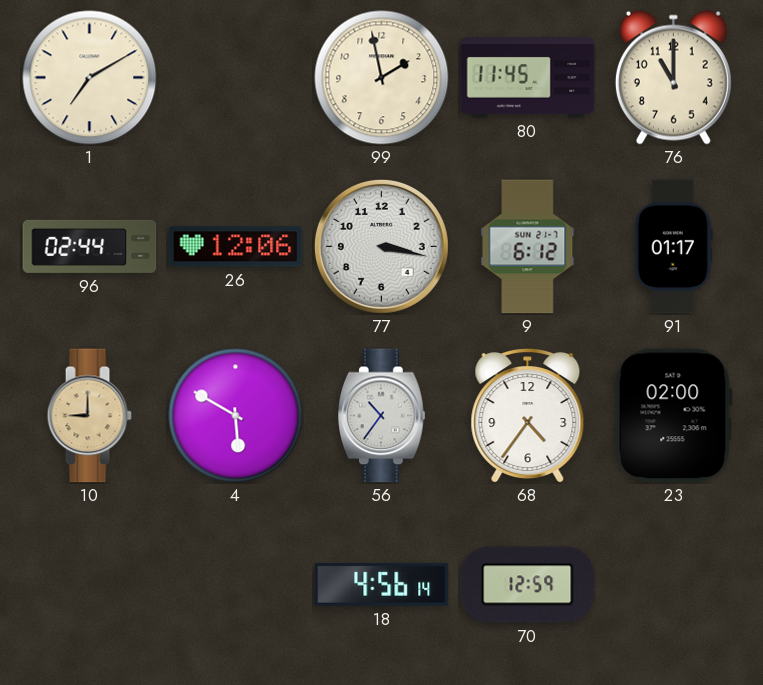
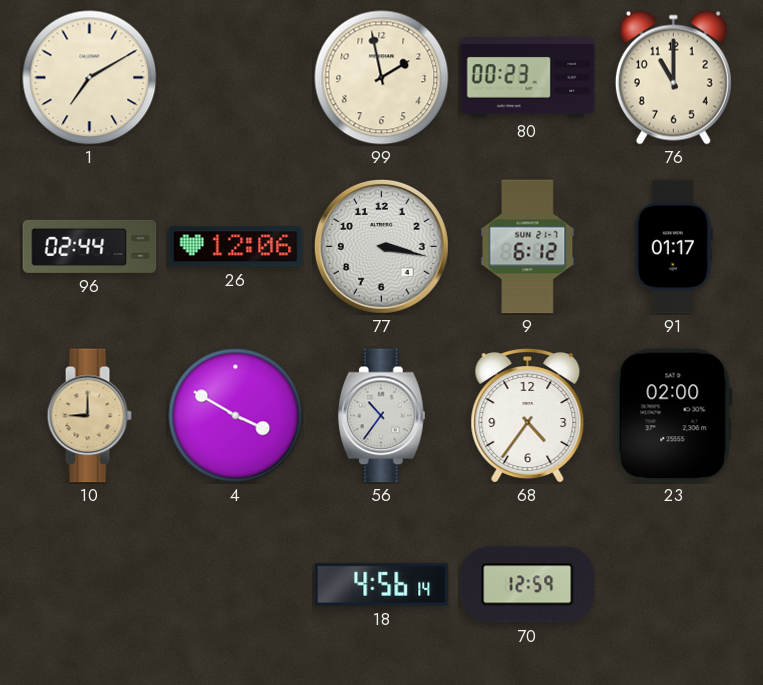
80: 11:45 -> 00:23
4: 5:50 -> 3:50
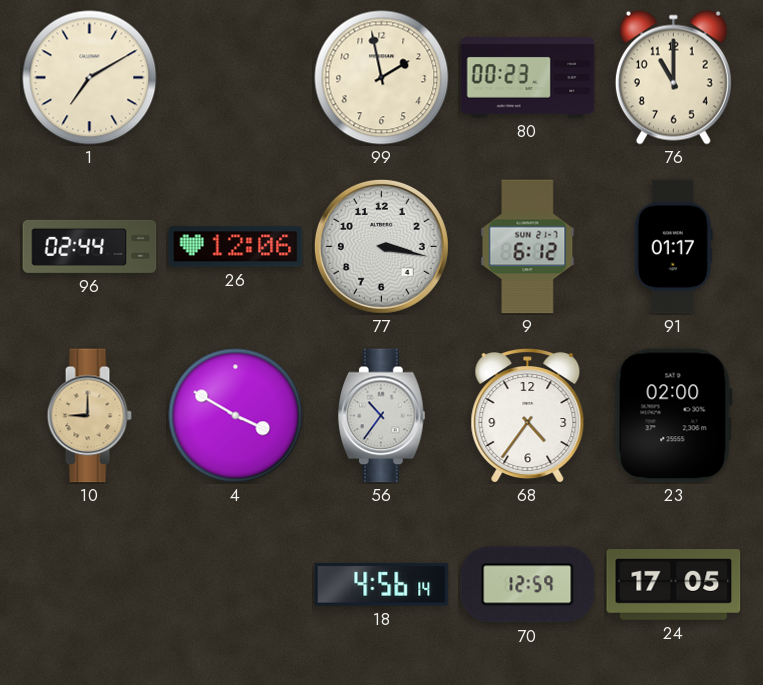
24: none -> 17:05
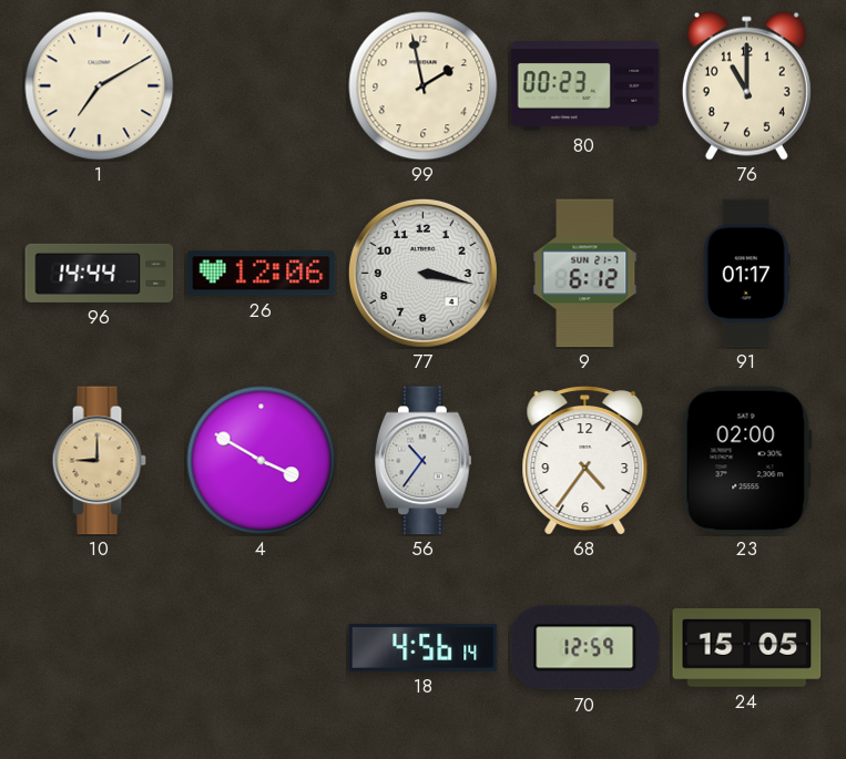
96: 02:44 -> 14:44
24: 17:05 -> 15:05
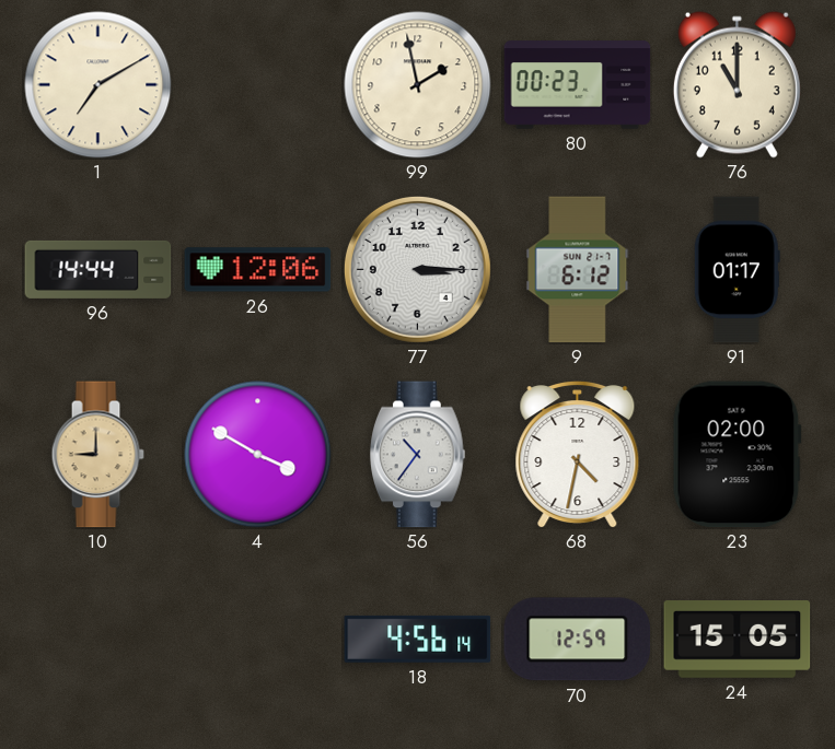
77: 3:17 -> 3:15
68: 4:36 -> 4:32
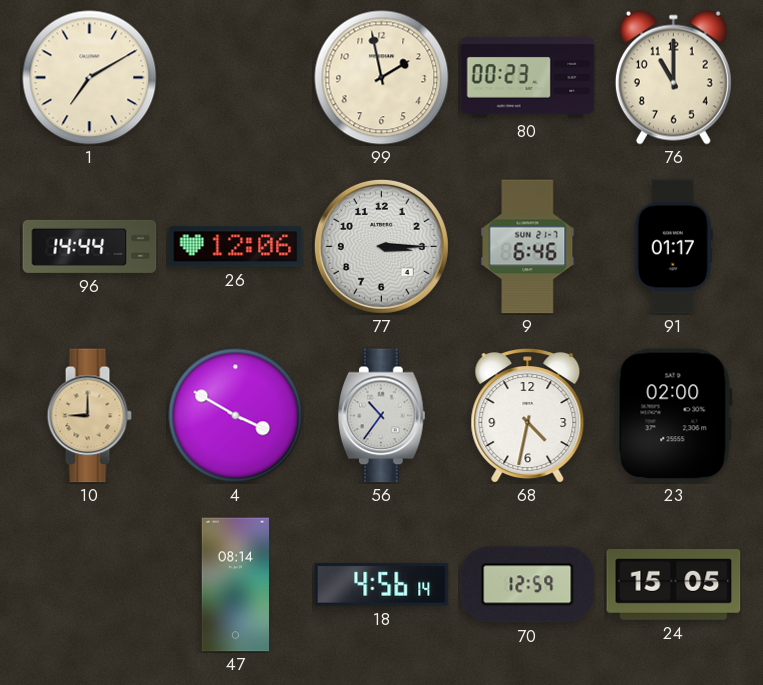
9: 6:12 -> 6:46
47: none -> 08:14
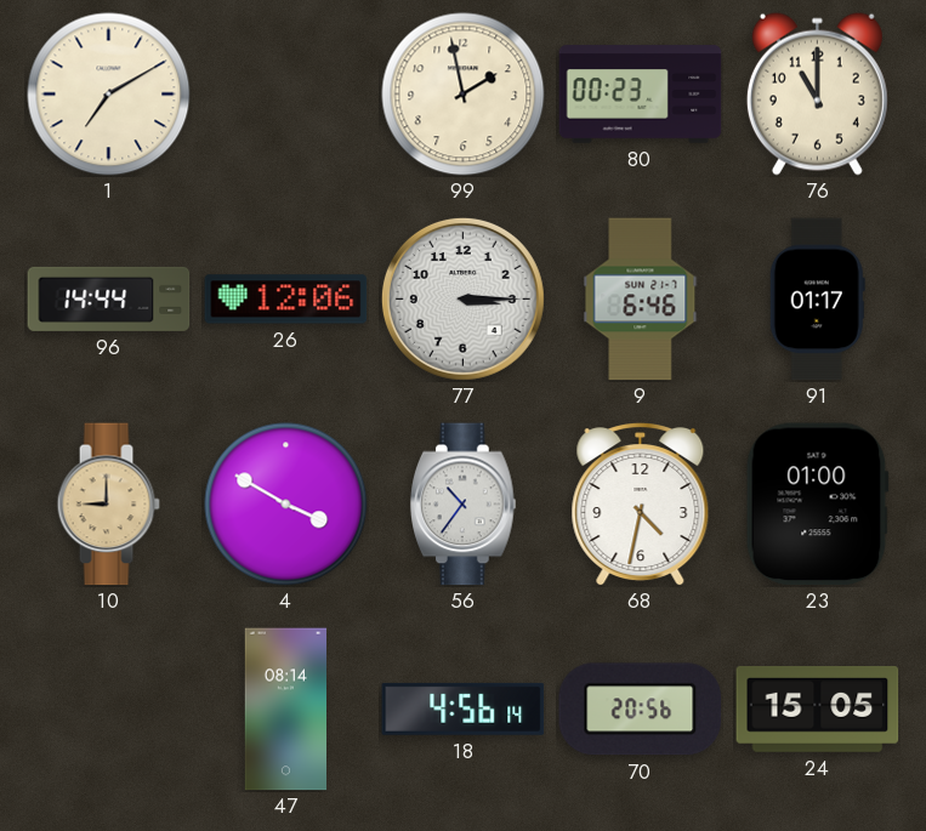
23: 02:00 -> 01:00
70: 12:59 -> 20:56
